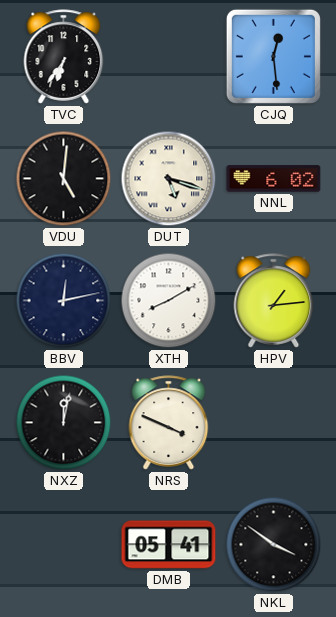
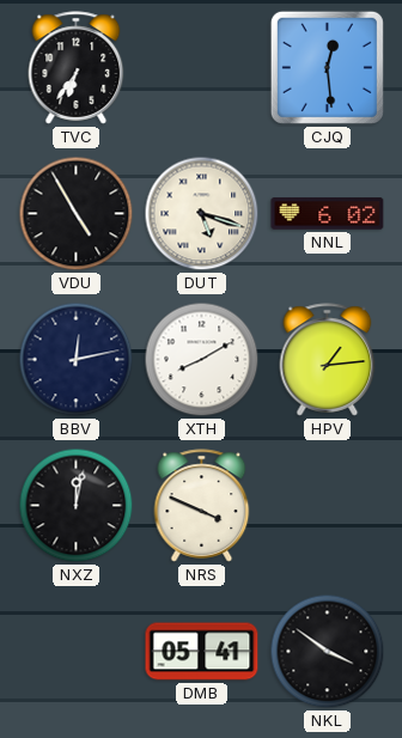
VDU: 5:01 -> 4:55
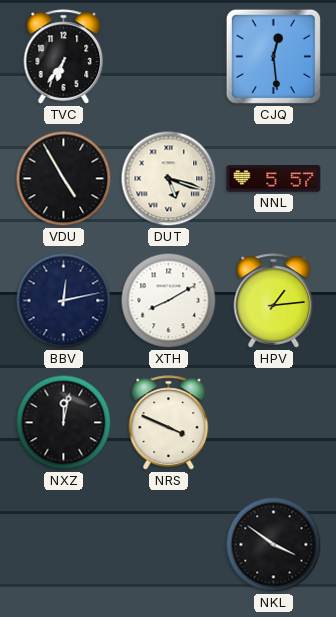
NNL: 6:02 -> 5:57
DMB: 05:41 -> none
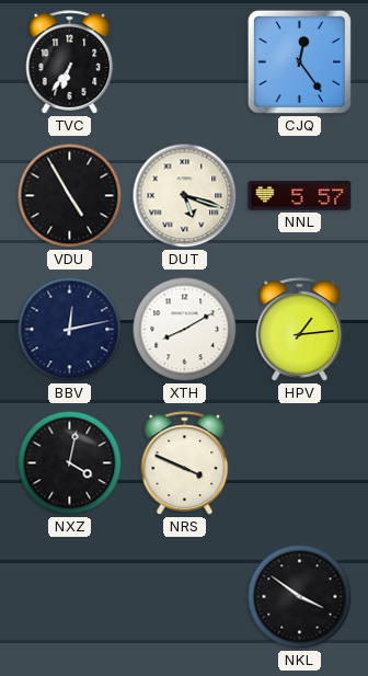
CJQ: 12:29 -> 12:24
NXZ: 12:02 -> 4:02
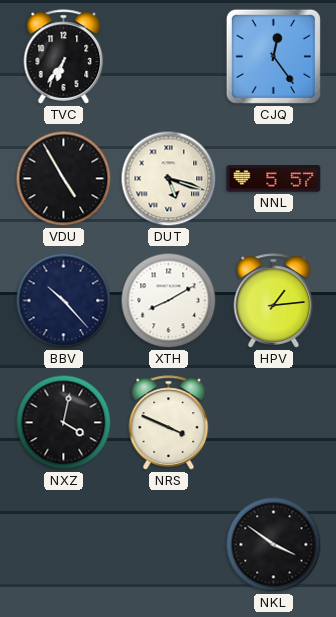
BBV: 12:13 -> 10:23
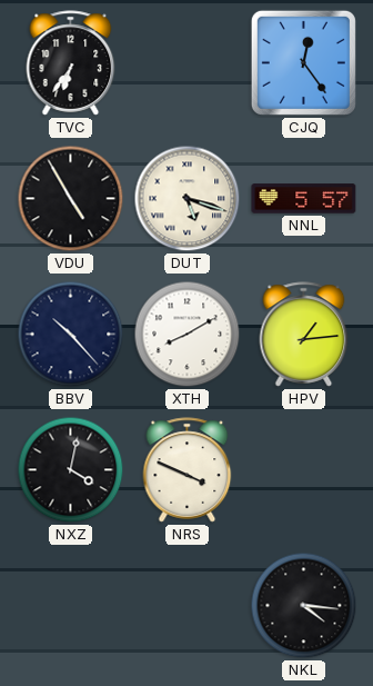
NKL: 3:51 -> 4:16
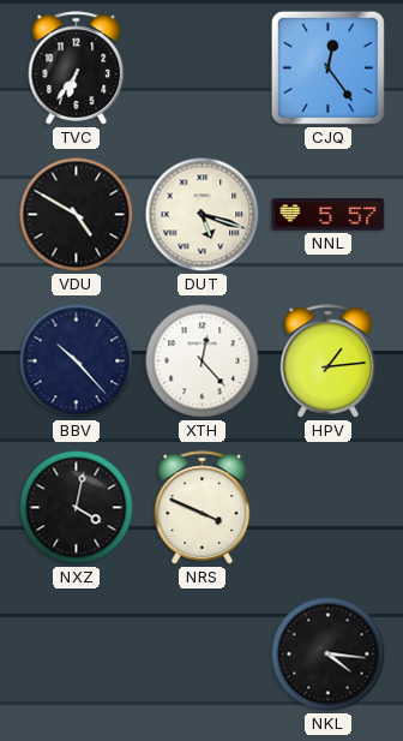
VDU: 4:55 -> 4:50
XTH: 8:10 -> 12:23
